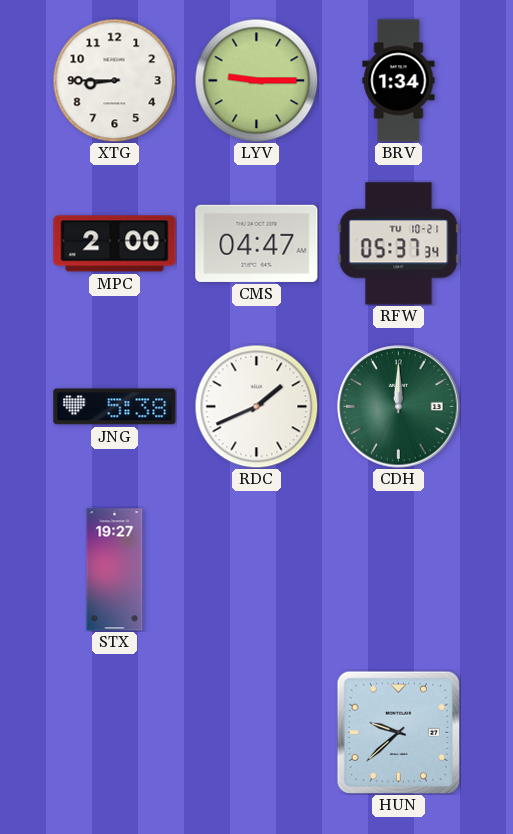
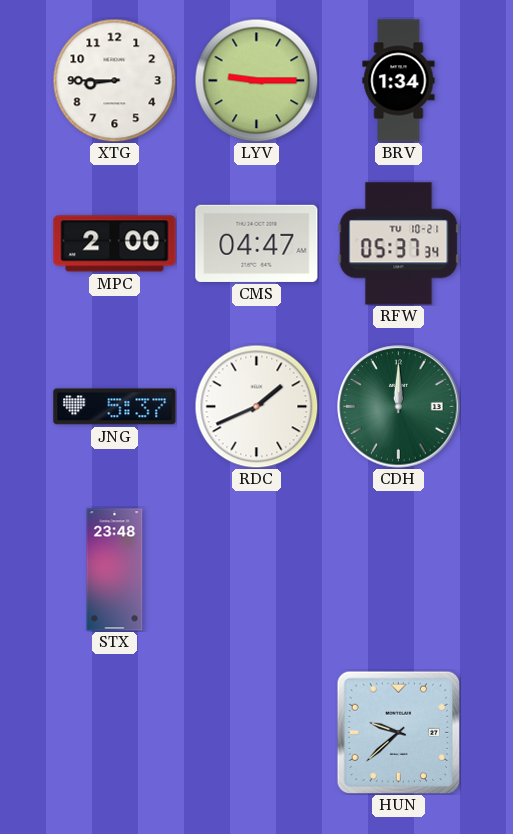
JNG: 5:38 -> 5:37
STX: 19:27 -> 23:48
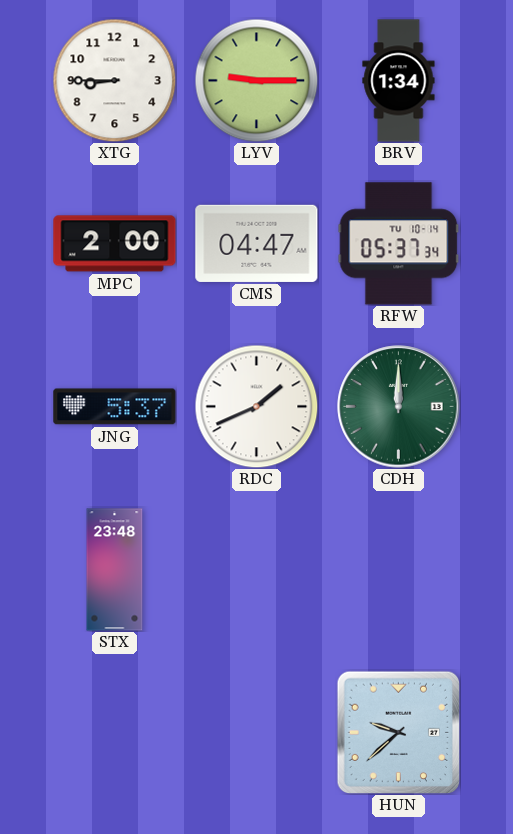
RFW date: TU 10-21 -> TU 10-14
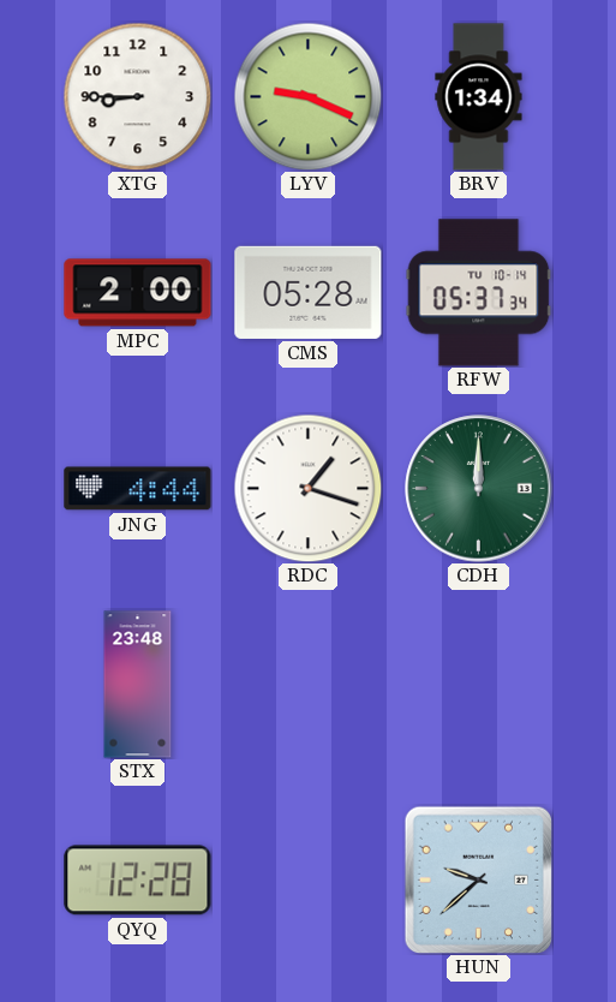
LYV: 9:15 -> 9:19
CMS: 04:47 -> 05:28
JNG: 5:37 -> 4:44
RDC: 1:41 -> 1:18
QYQ: none -> 12:28
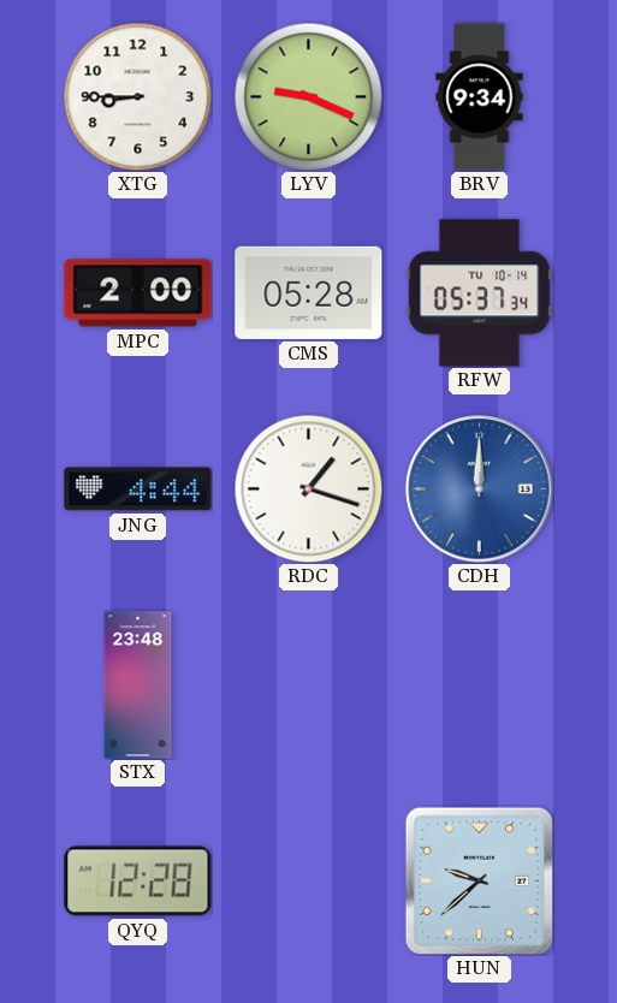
BRV: 1:34 -> 9:34
CDH dial: green -> blue
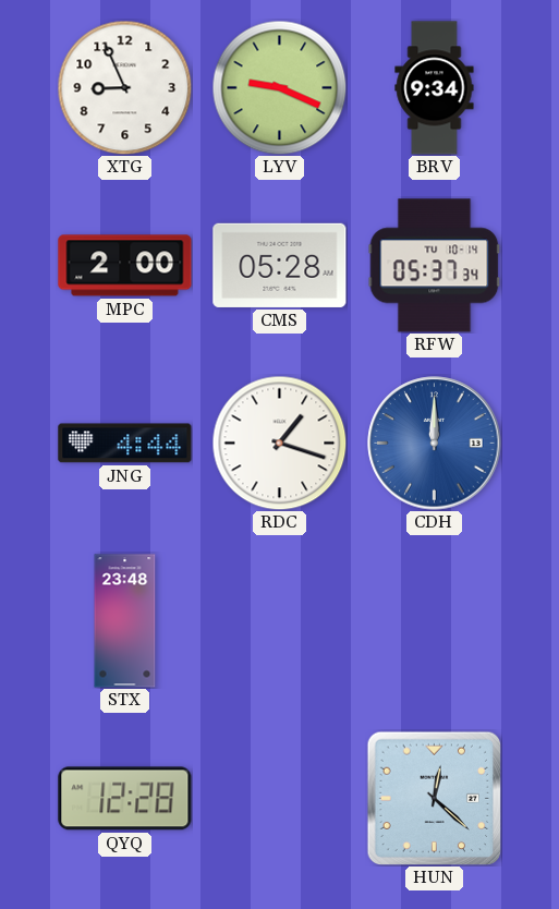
XTG: 8:45 -> 8:56
HUN: 9:38 -> 12:22
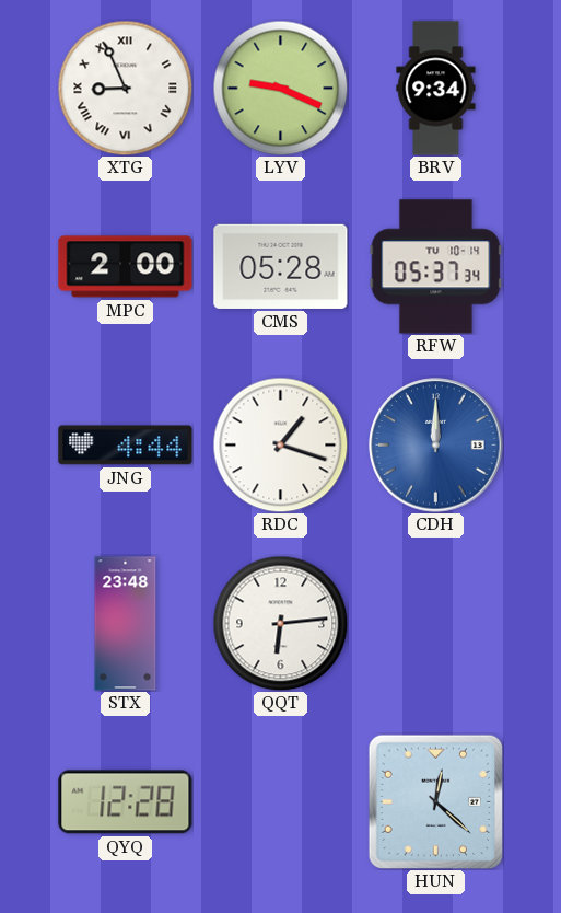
XTG numerals: Arabic -> Roman
QQT: none -> 6:14
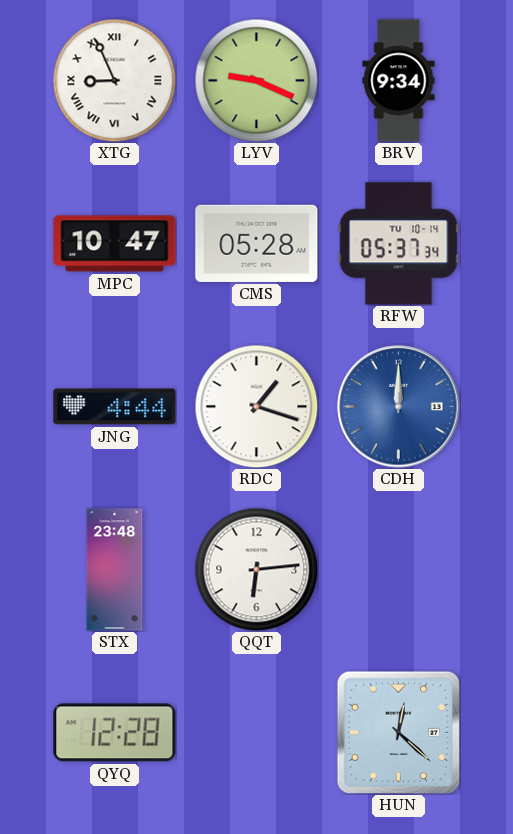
MPC: 2:00 -> 10:47
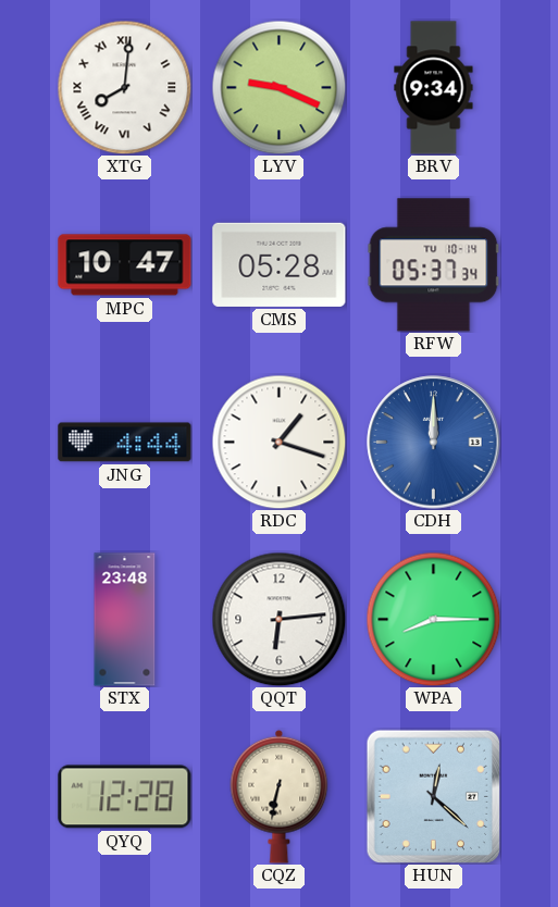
XTG: 8:56 -> 8:01
WPA: none -> 8:15
CQZ: none -> 6:32
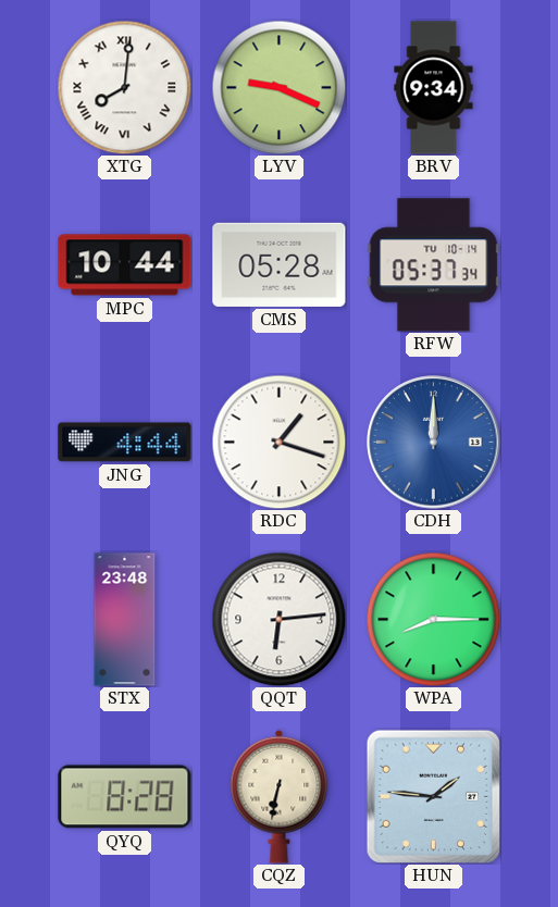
MPC: 10:47 -> 10:44
QYQ: 12:28 -> 8:28
HUN: 12:22 -> 1:46
